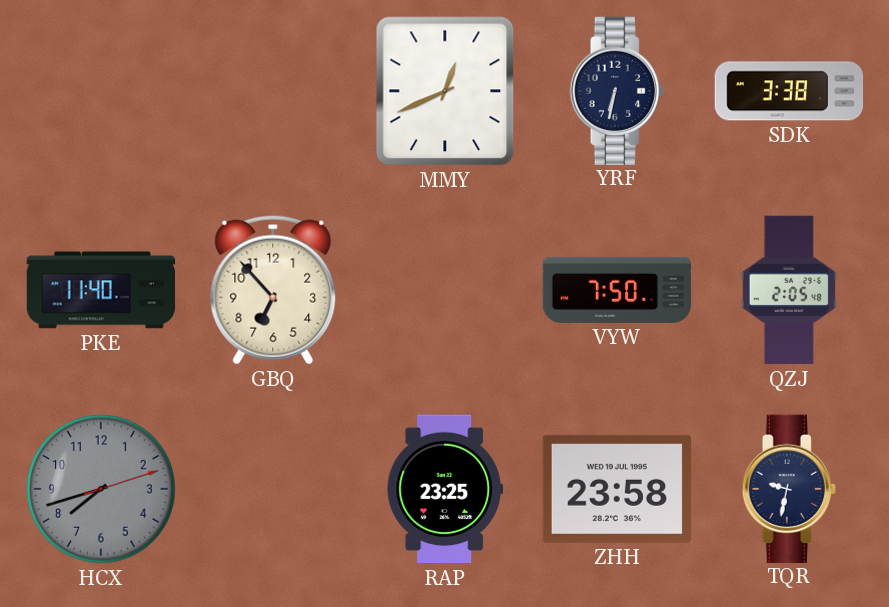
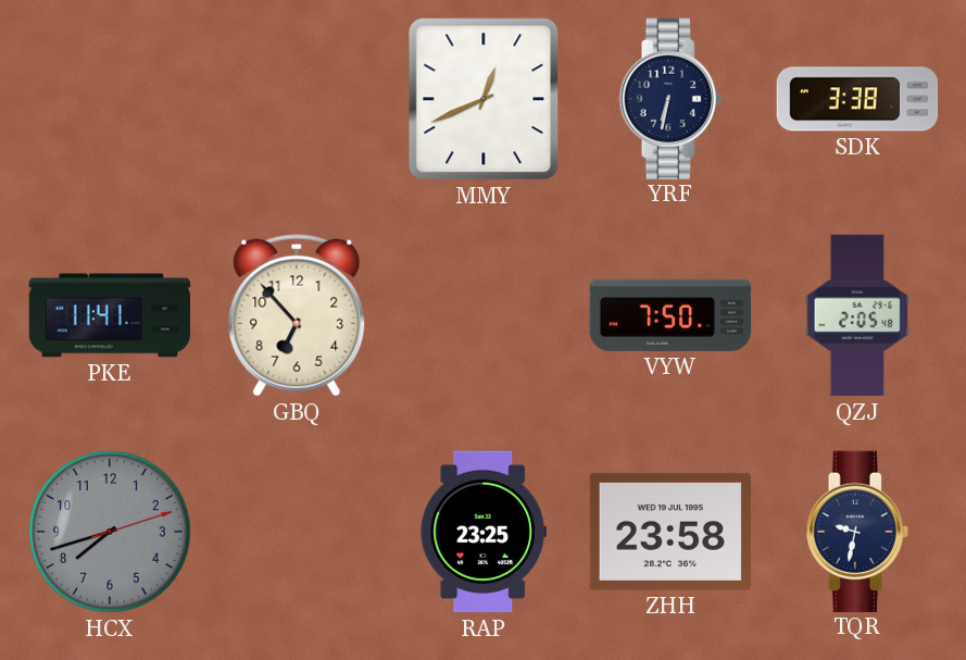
PKE: 11:40 -> 11:41
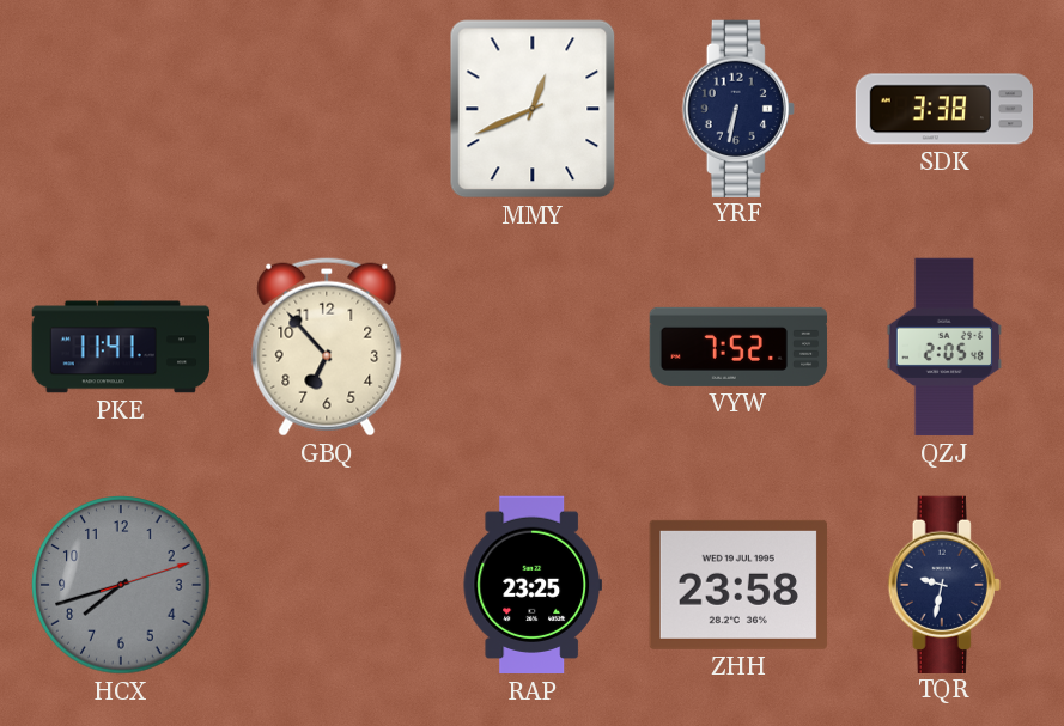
VYW: 7:50 -> 7:52
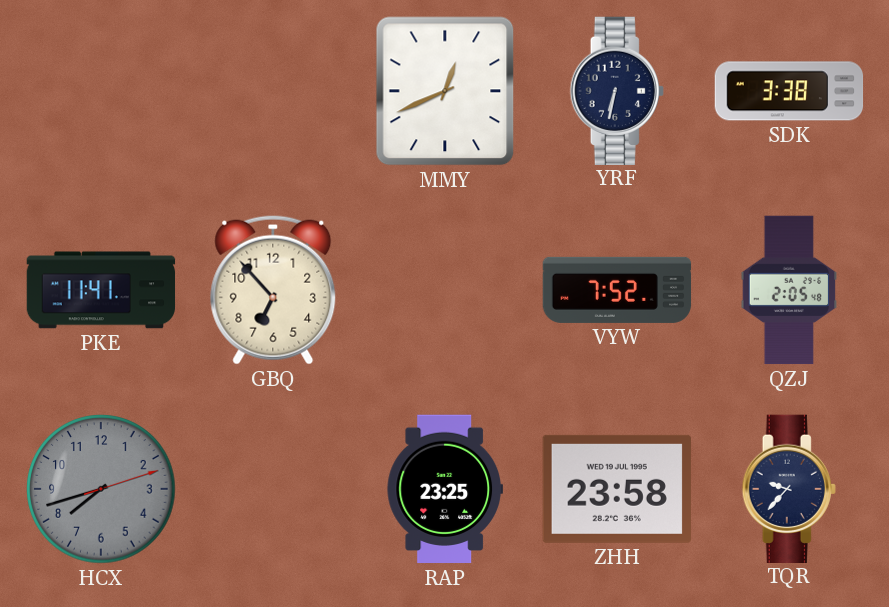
TQR: 9:32 -> 9:37
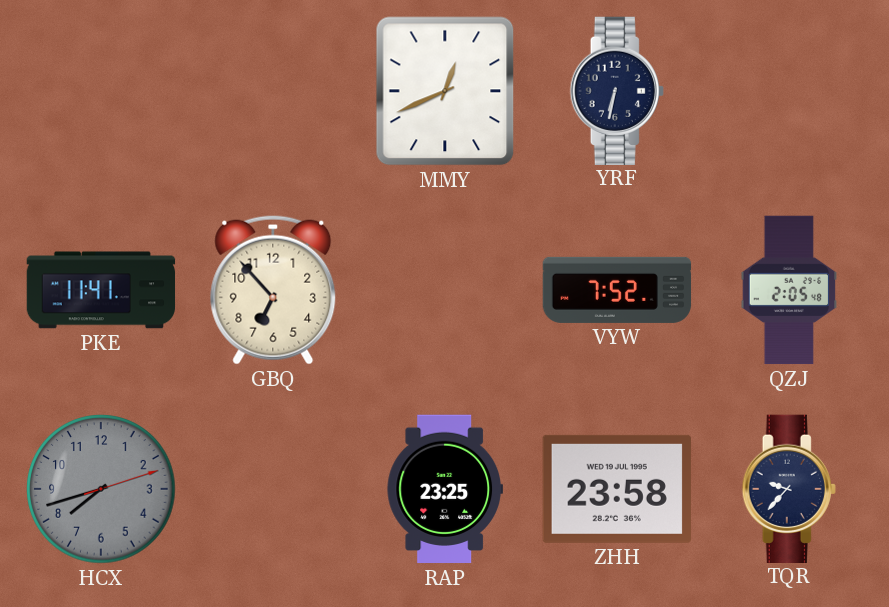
SDK: 3:38 -> none
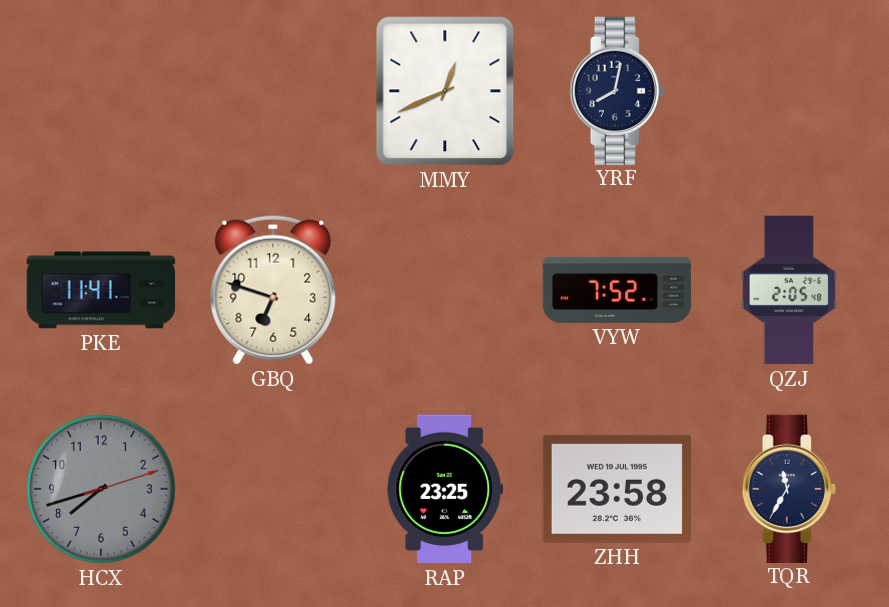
YRF: 6:32 -> 8:02
GBQ: 6:53 -> 6:48
TQR: 9:37 -> 11:35
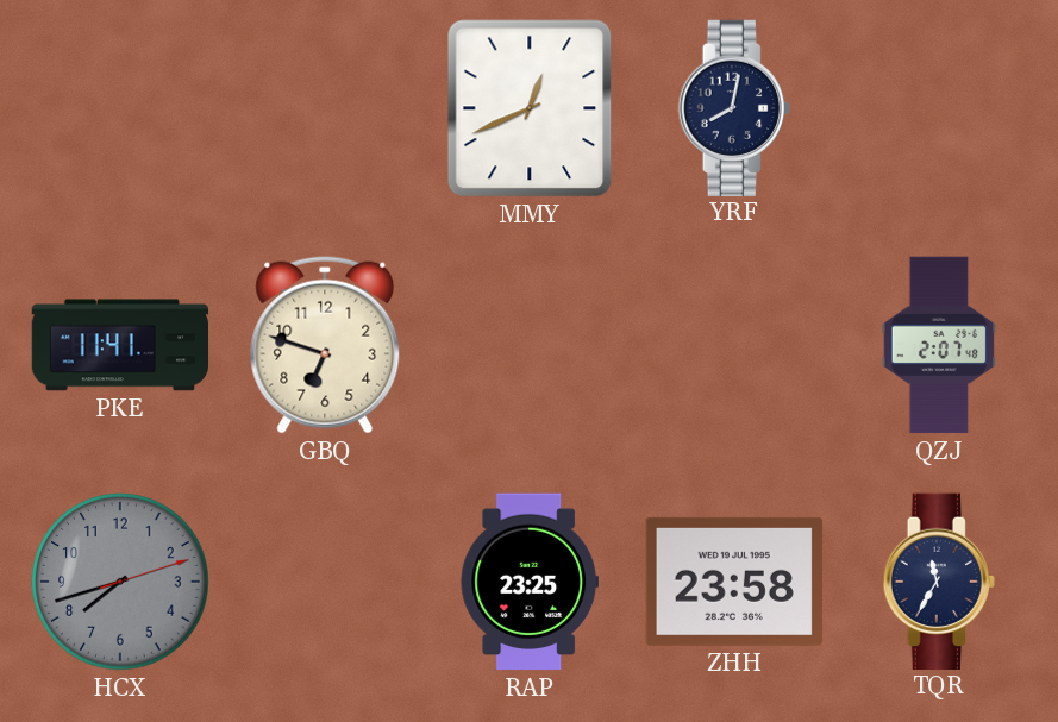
VYW: 7:52 -> none
QZJ: 2:05 -> 2:07
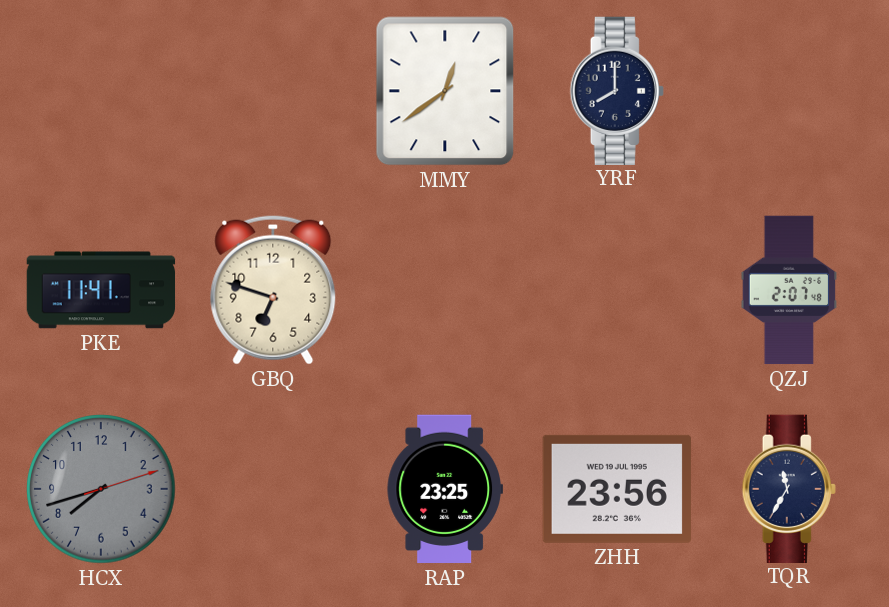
MMY: 12:41 -> 12:39
YRF: 8:02 -> 8:00
ZHH: 23:58 -> 23:56
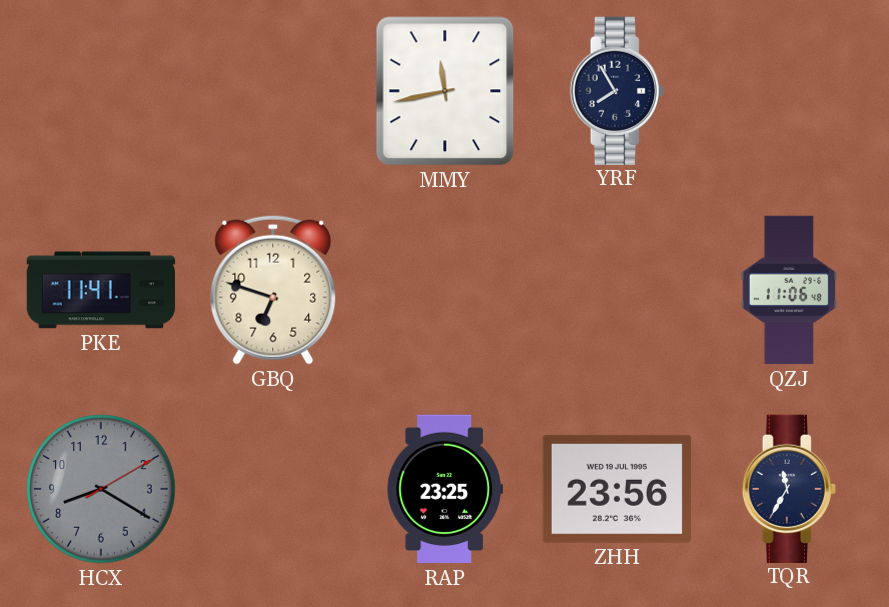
MMY: 12:39 -> 11:43
YRF: 8:00 -> 7:55
QZJ: 2:07 -> 11:06
HCX: 7:42 -> 8:20
